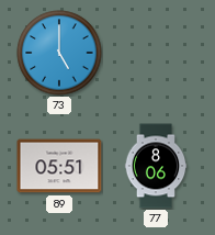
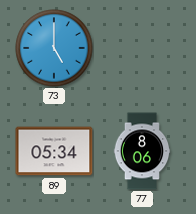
89: 05:51 -> 05:34
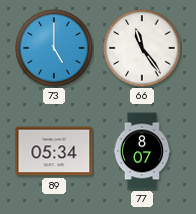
66: none -> 11:24
77: 8:06 -> 8:07
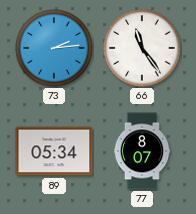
73: 5:00 -> 2:14
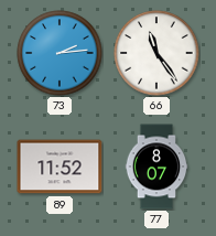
89: 05:34 -> 11:52
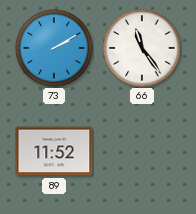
73: 2:14 -> 2:10
77: 8:07 -> none
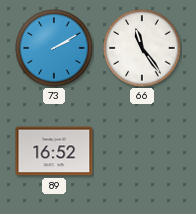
89: 11:52 -> 16:52
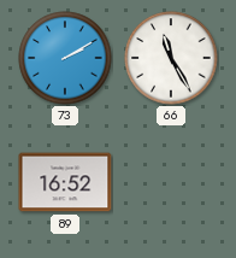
66: 11:24 -> 11:25
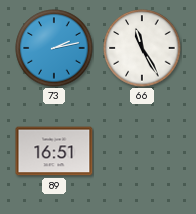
73: 2:10 -> 2:13
89: 16:52 -> 16:51
